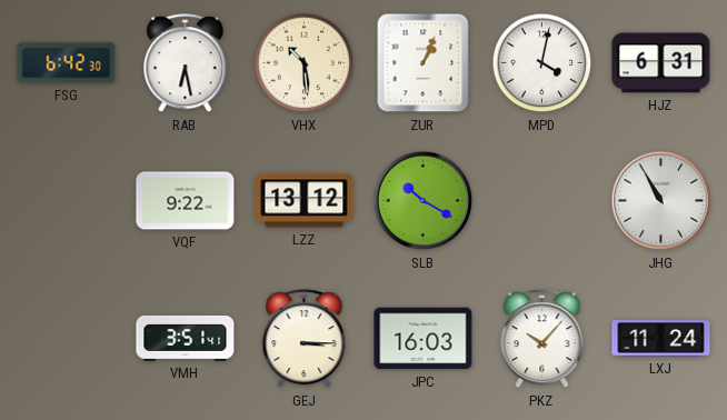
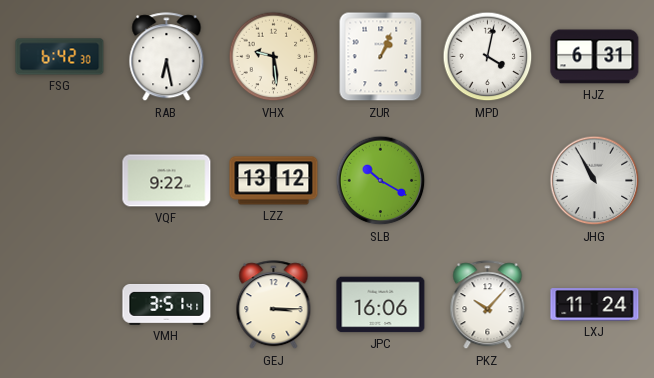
VHX: 10:29 -> 9:29
JPC: 16:03 -> 16:06
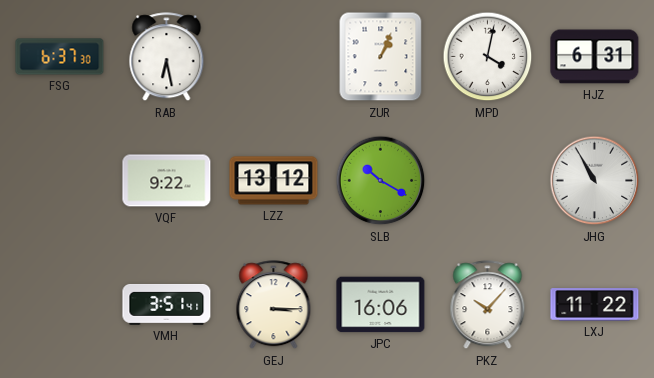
FSG: 6:42 -> 6:37
VHX: 9:29 -> none
LXJ: 11:24 -> 11:22
